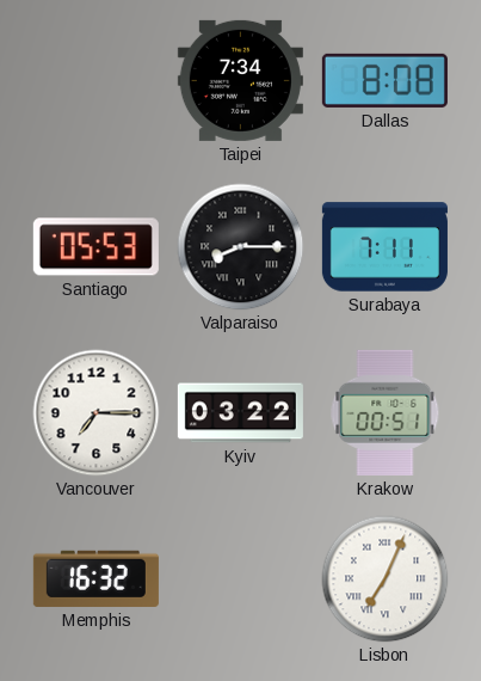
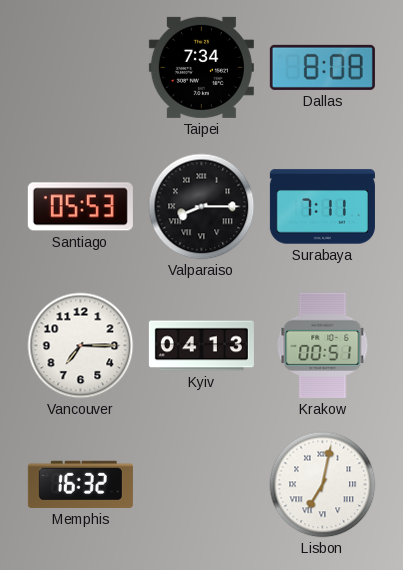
Kyiv: 03:22 -> 04:13
Lisbon: 7:04 -> 7:02
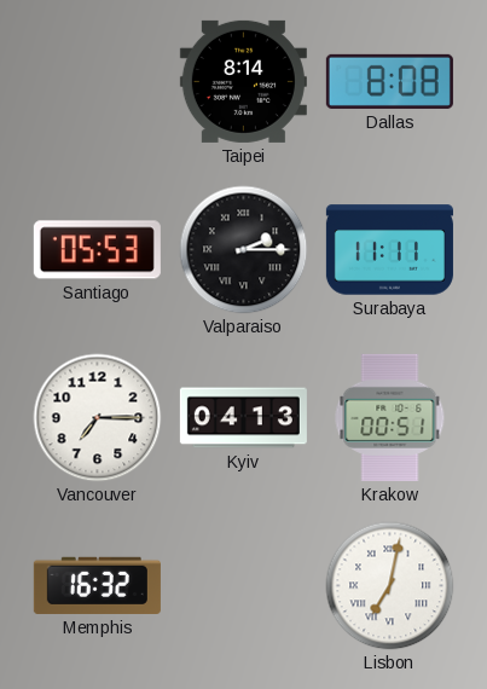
Taipei: 7:34 -> 8:14
Valparaiso: 8:15 -> 2:15
Surabaya: 7:11 -> 11:11
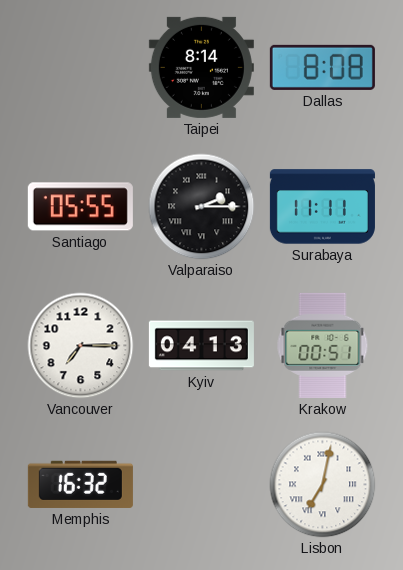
Santiago: 05:53 -> 05:55
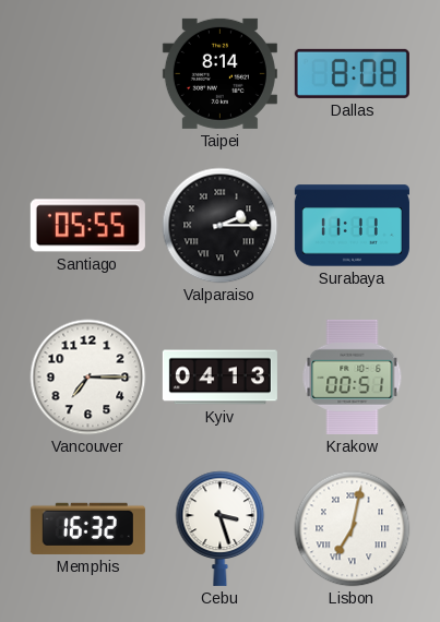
Cebu: none -> 3:27
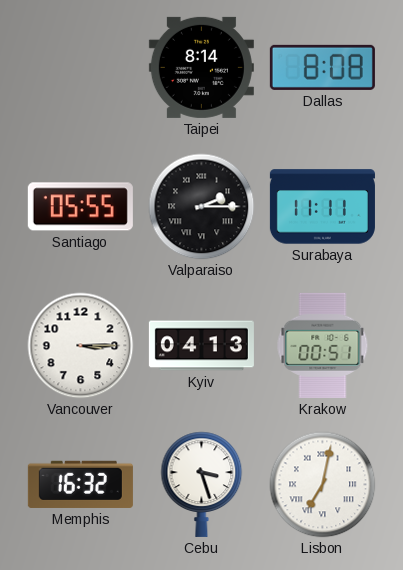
Vancouver: 7:15 -> 3:15
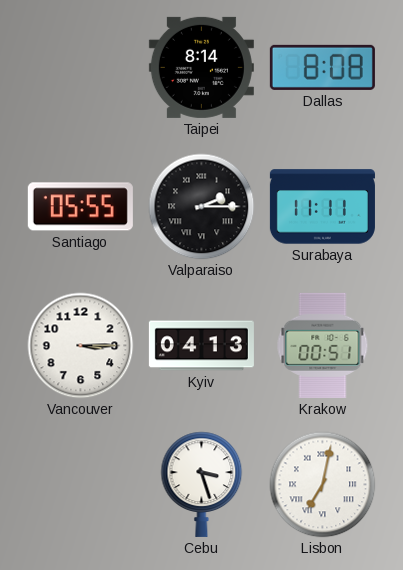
Memphis: 16:32 -> none
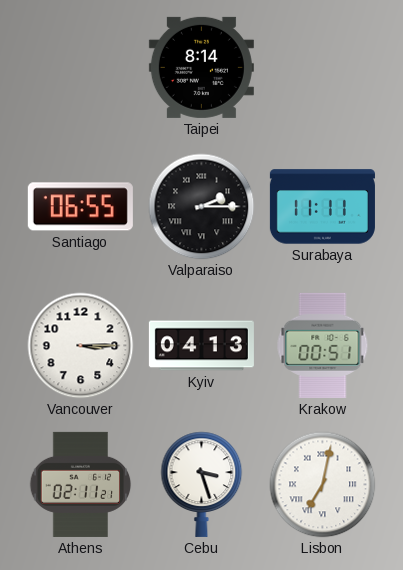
Dallas: 8:08 -> none
Santiago: 05:55 -> 06:55
Athens: none -> 02:11
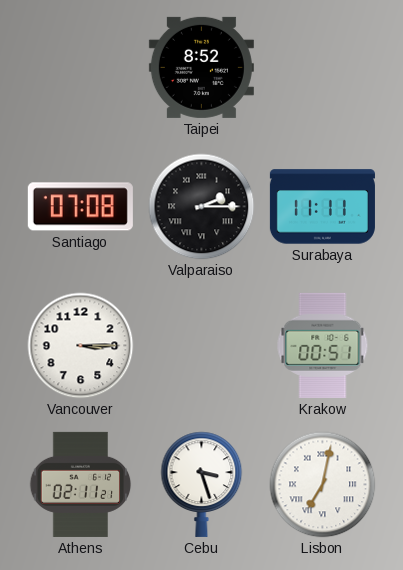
Taipei: 8:14 -> 8:52
Santiago: 06:55 -> 07:08
Kyiv: 04:13 -> none
